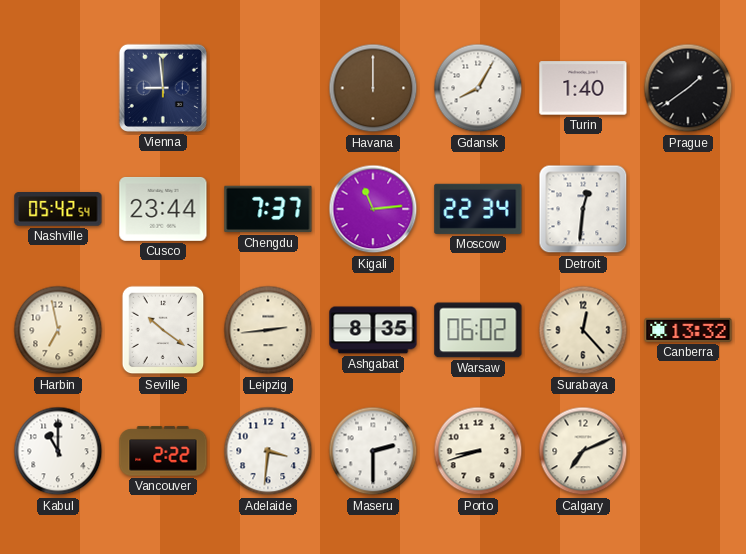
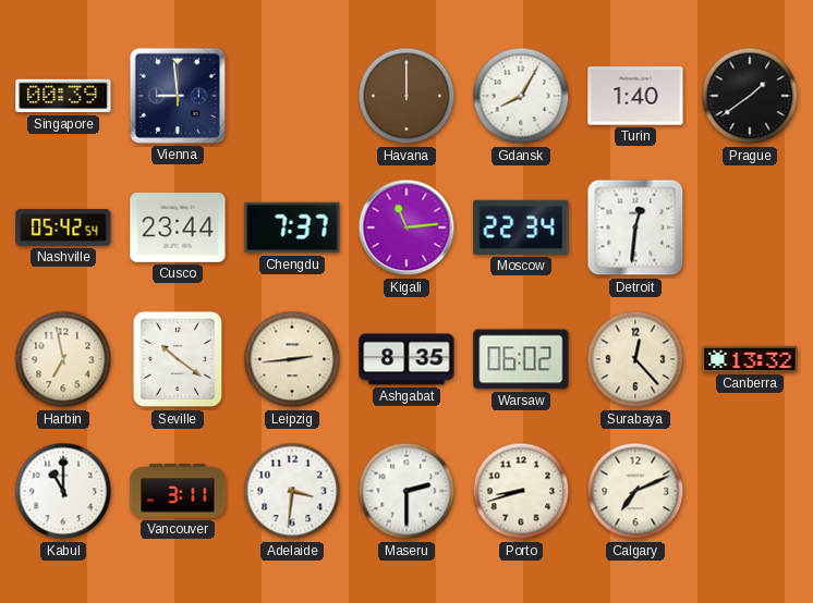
Singapore: none -> 00:39
Vancouver: 2:22 -> 3:11
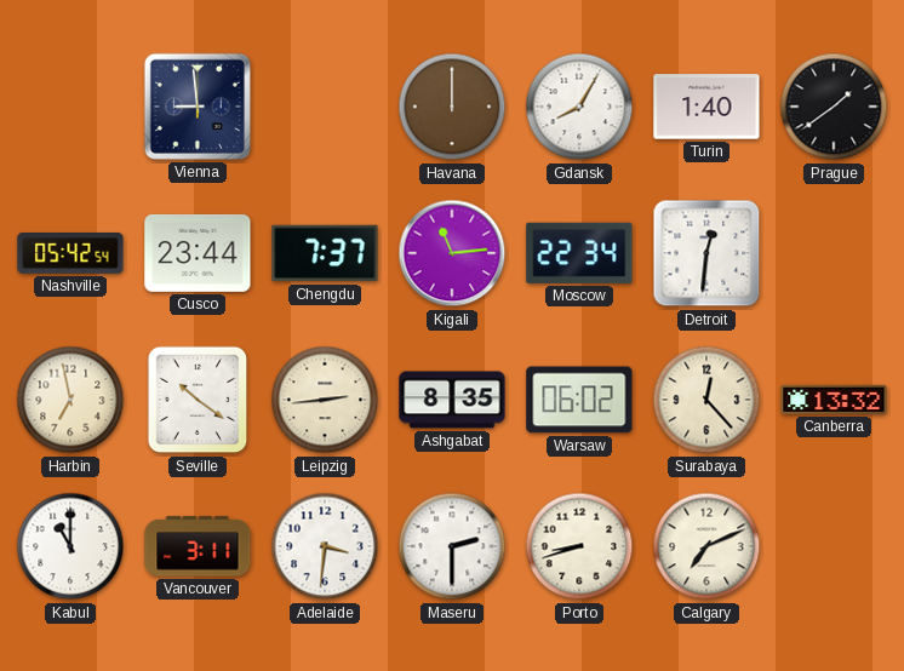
Singapore: 00:39 -> none
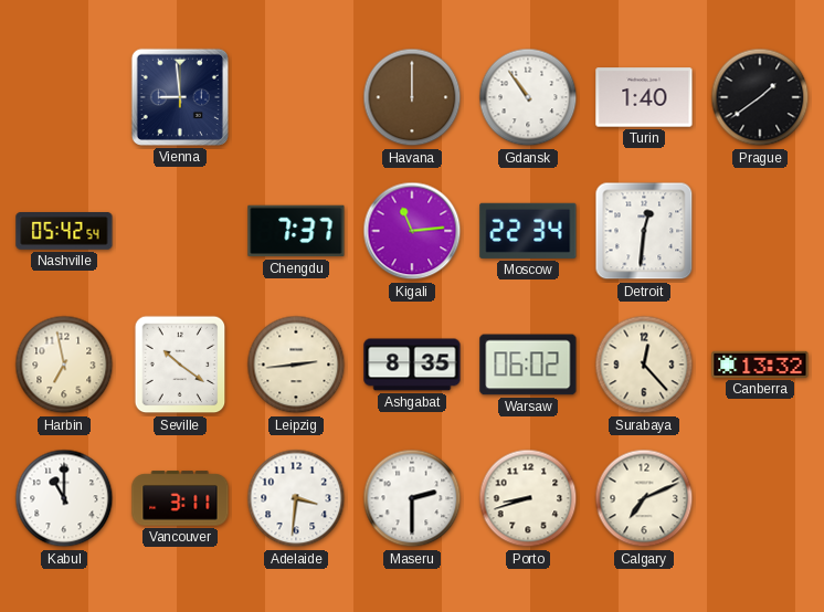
Gdansk: 8:05 -> 10:54
Cusco: 23:44 -> none
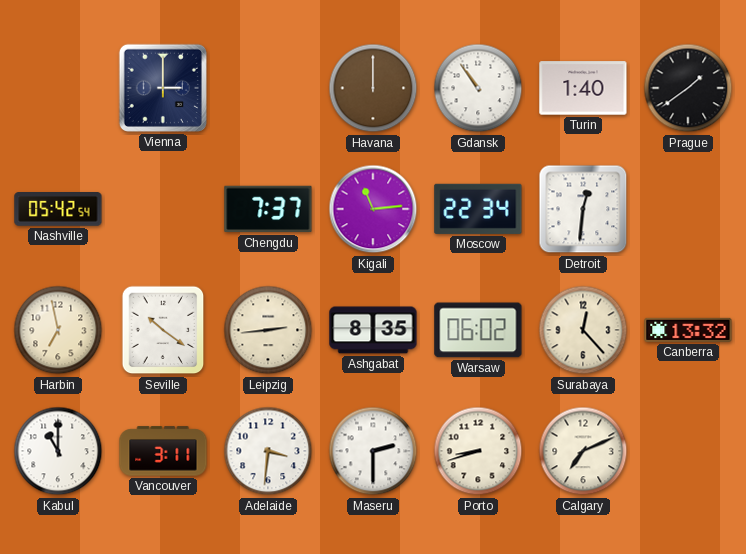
Vienna: 8:59 -> 3:00
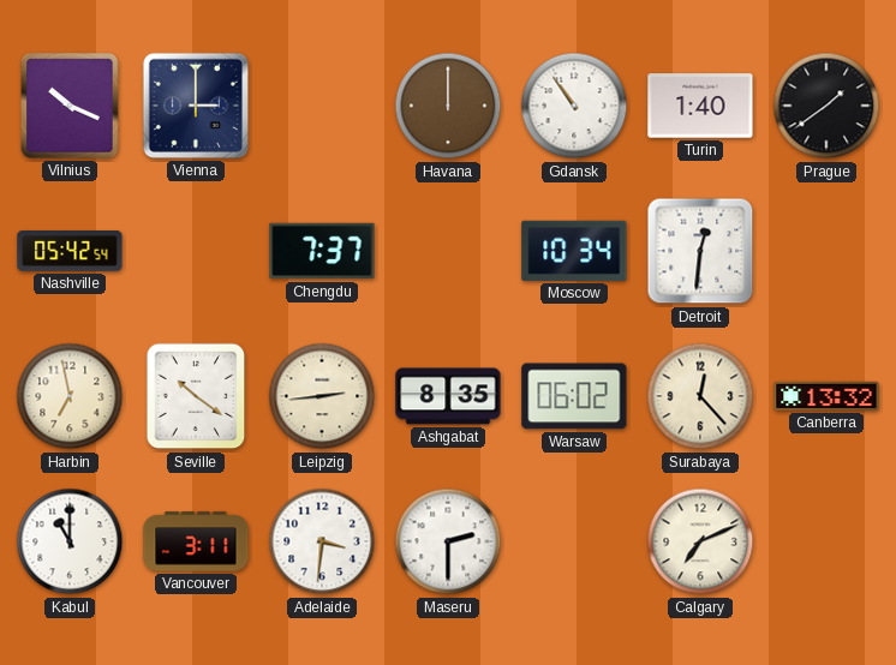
Vilnius: none -> 10:19
Kigali: 11:14 -> none
Moscow: 22:34 -> 10:34
Porto: 8:42 -> none
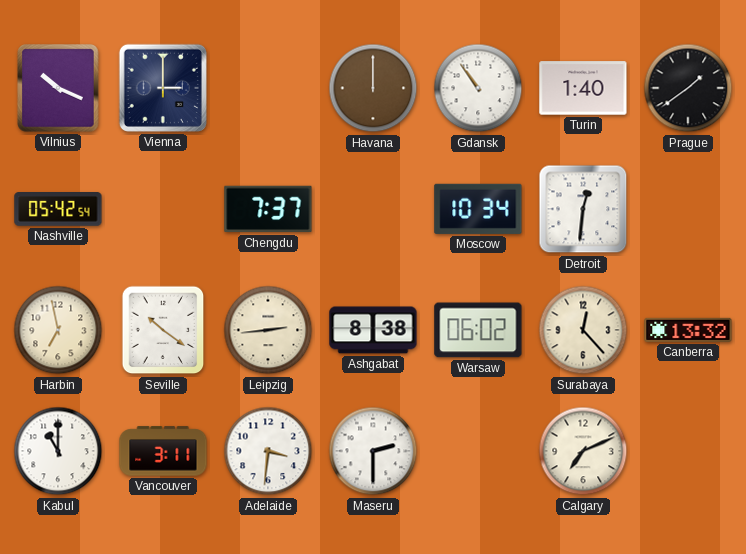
Ashgabat: 8:35 -> 8:38
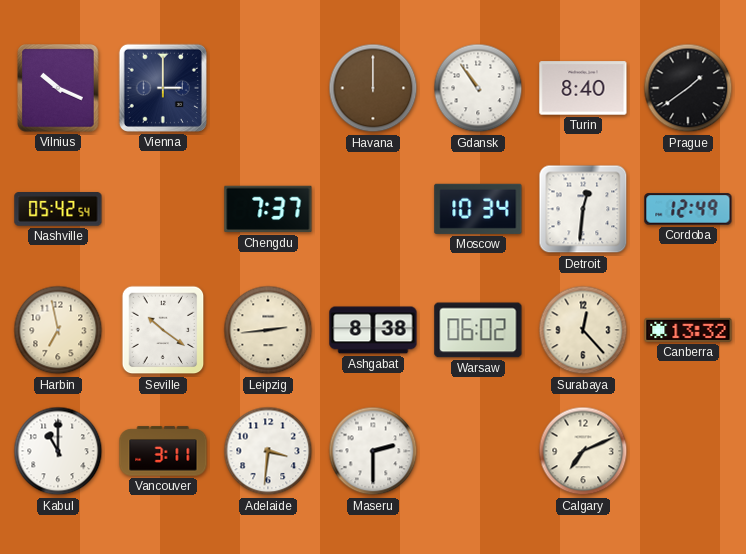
Turin: 1:40 -> 8:40
Cordoba: none -> 12:49
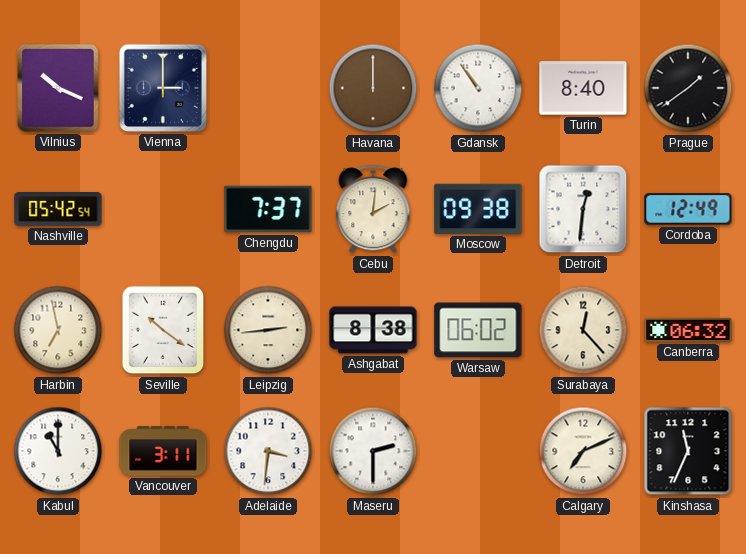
Cebu: none -> 2:01
Moscow: 10:34 -> 09:38
Canberra: 13:32 -> 06:32
Kinshasa: none -> 11:34
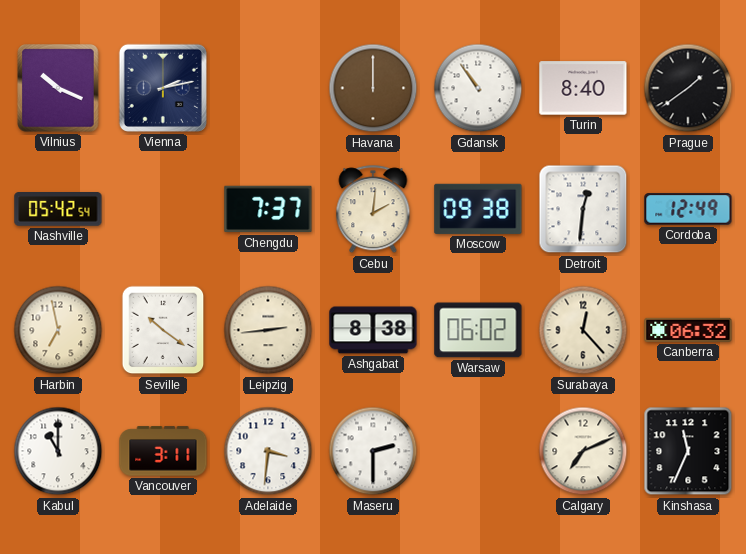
Vienna: 3:00 -> 2:13
